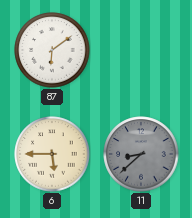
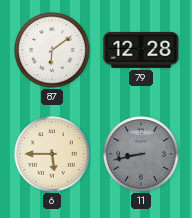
79: none -> 12:28
11: 8:38 -> 8:43
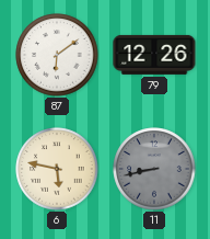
79: 12:28 -> 12:26
6: 5:45 -> 5:47
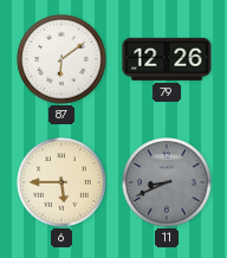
6: 5:47 -> 5:45
11: 8:43 -> 8:41
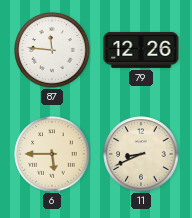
87: 6:09 -> 11:46
11 dial: grey -> cream
